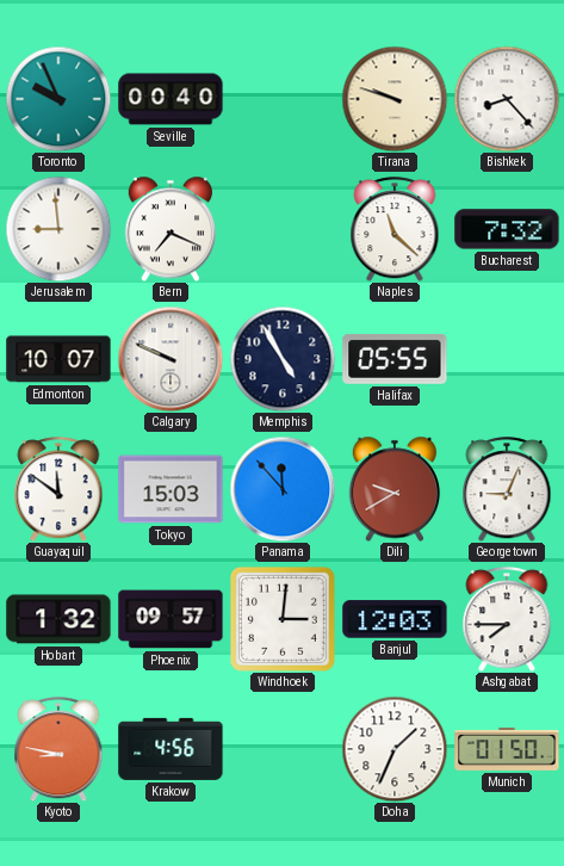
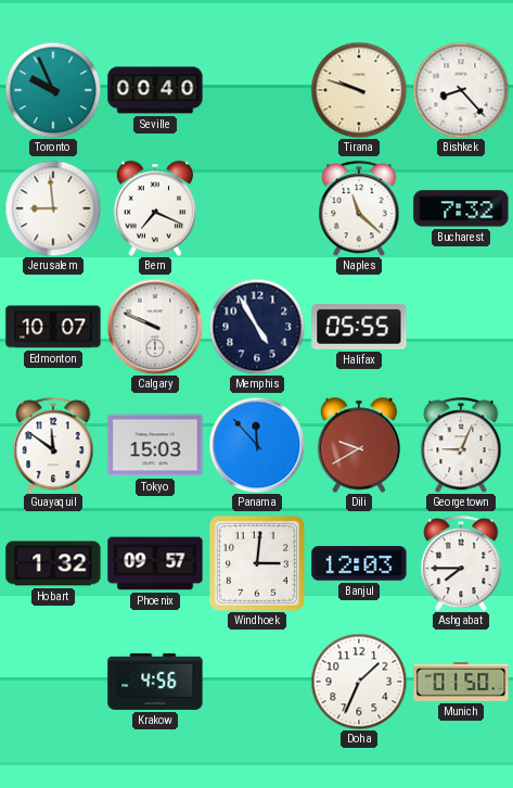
Kyoto: 8:47 -> none
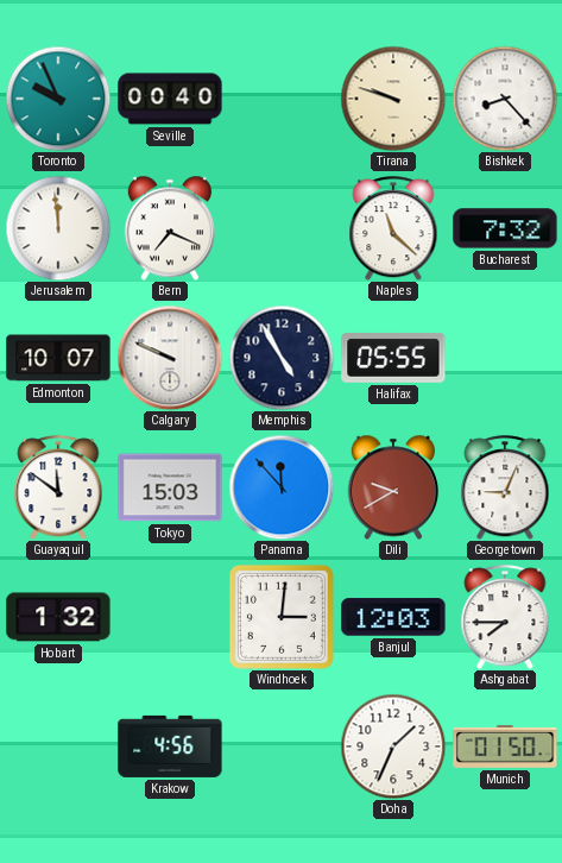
Jerusalem: 8:59 -> 11:59
Phoenix: 09:57 -> none
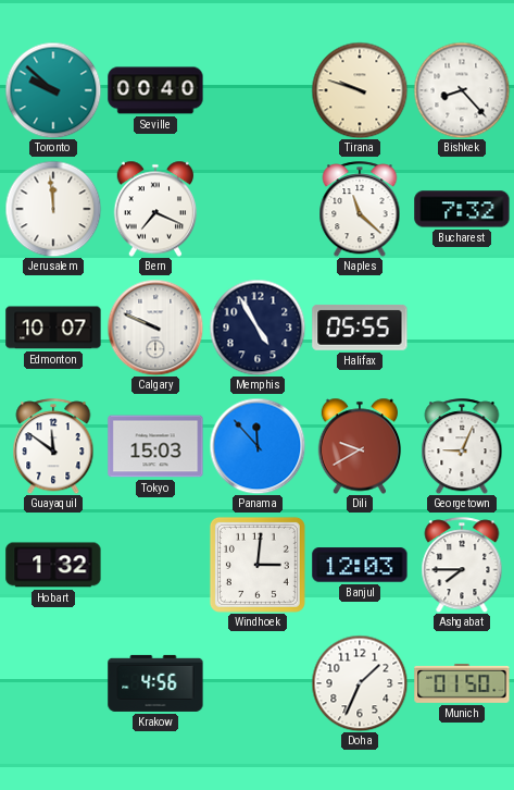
Toronto: 9:56 -> 9:52
